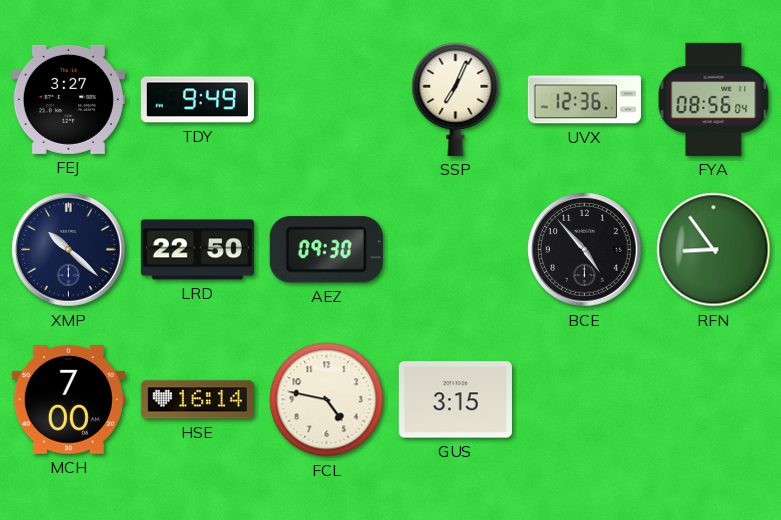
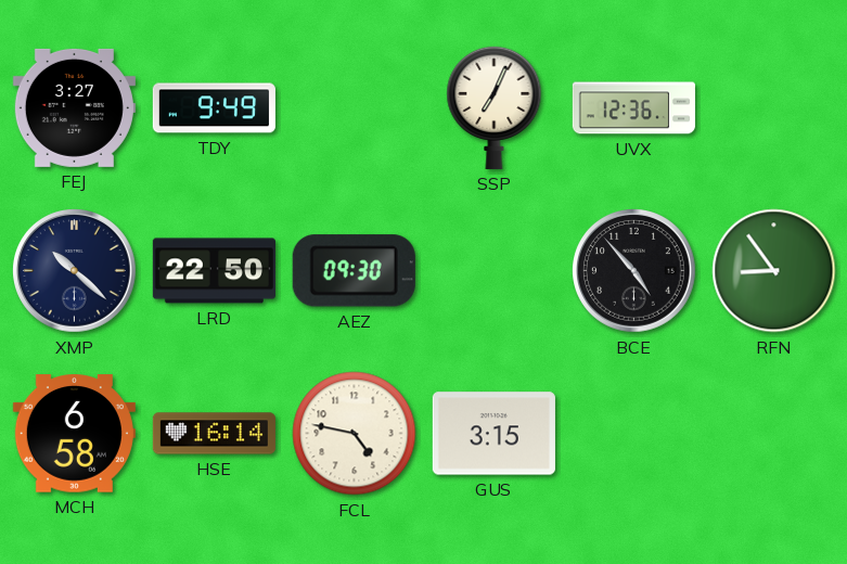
FYA: 08:56 -> none
MCH: 7:00 -> 6:58
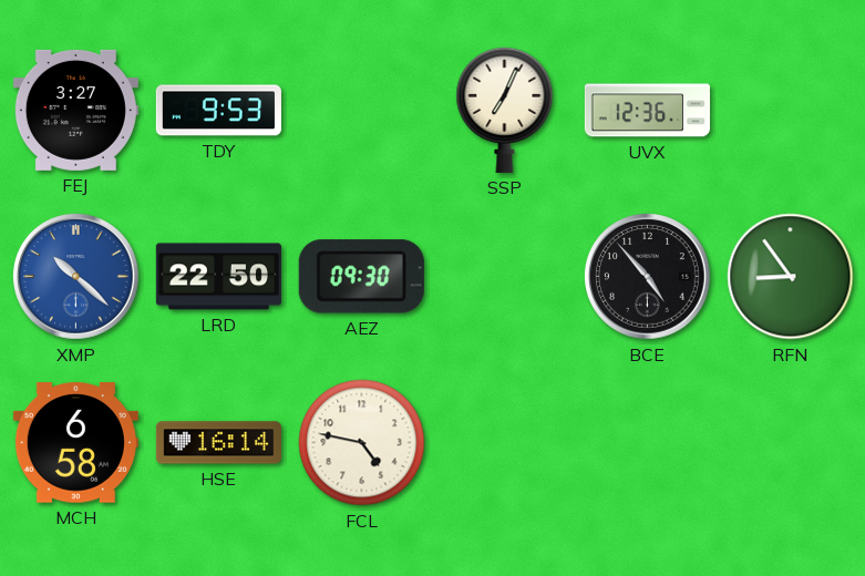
TDY: 9:49 -> 9:53
XMP dial: navy -> blue
GUS: 3:15 -> none
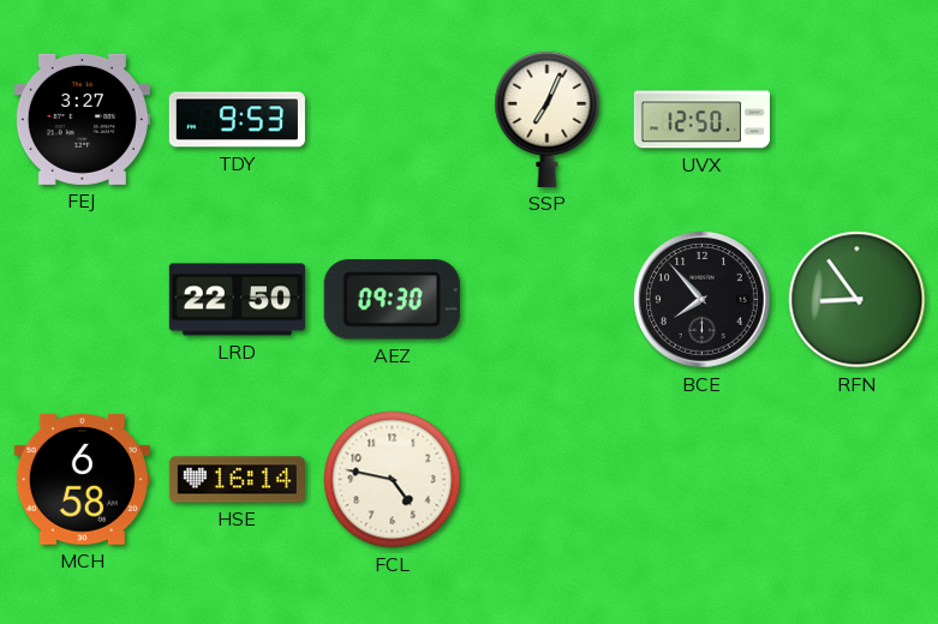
UVX: 12:36 -> 12:50
XMP: 10:22 -> none
BCE: 4:53 -> 7:53
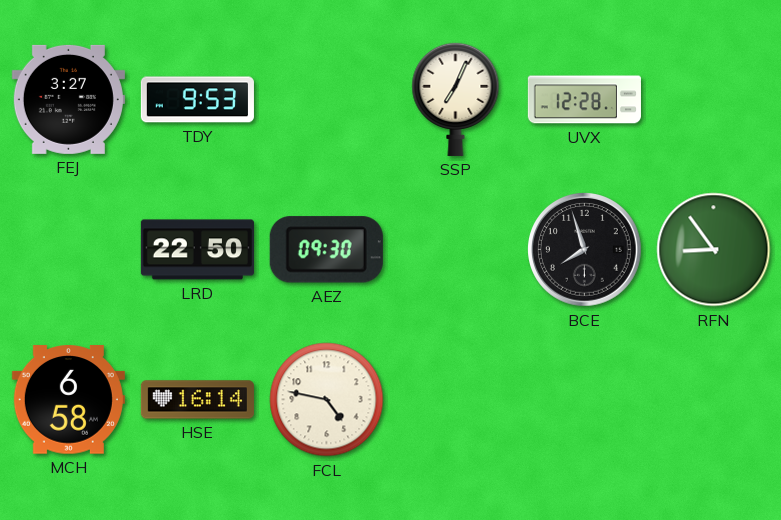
UVX: 12:50 -> 12:28
BCE: 7:53 -> 7:57
